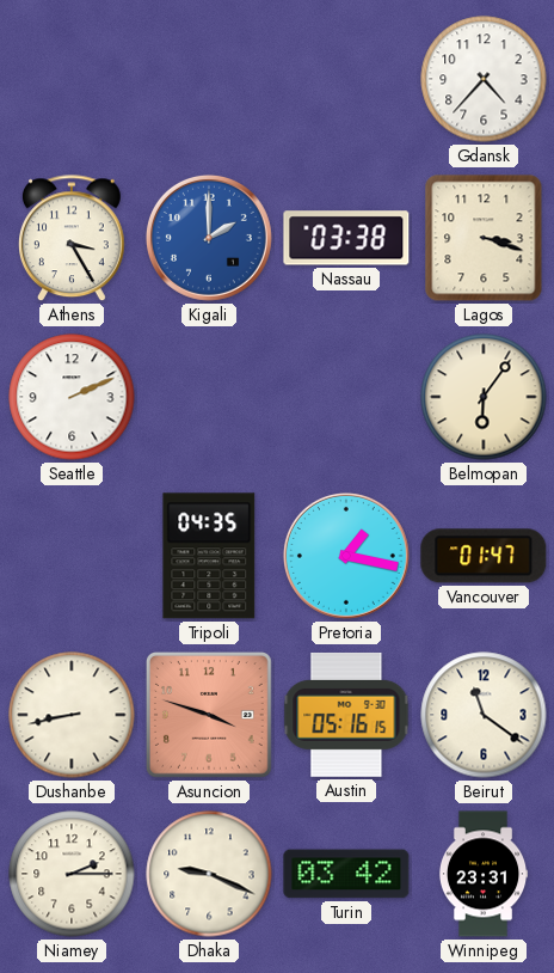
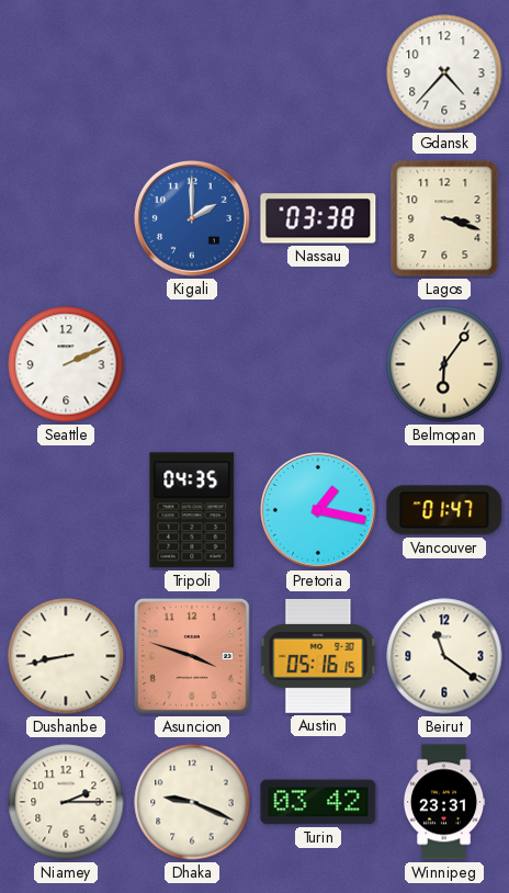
Athens: 3:25 -> none
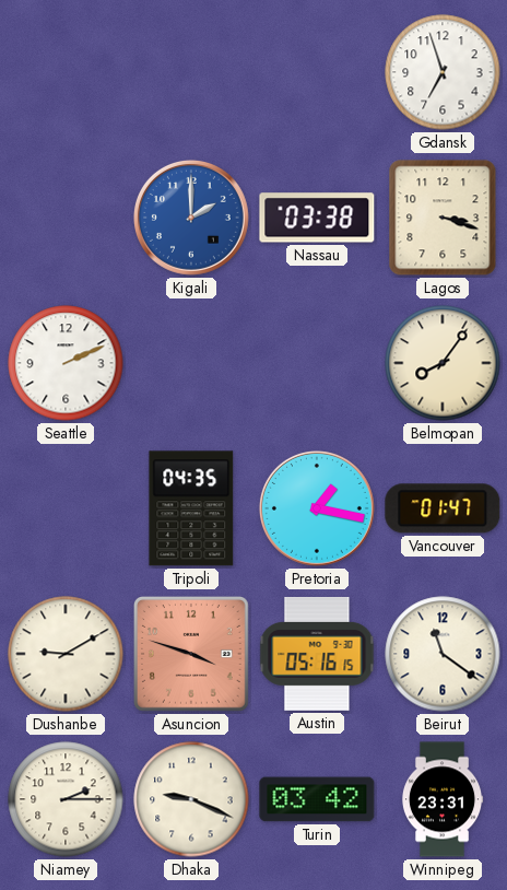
Gdansk: 4:37 -> 6:57
Belmopan: 6:06 -> 8:06
Dushanbe: 8:43 -> 9:10
